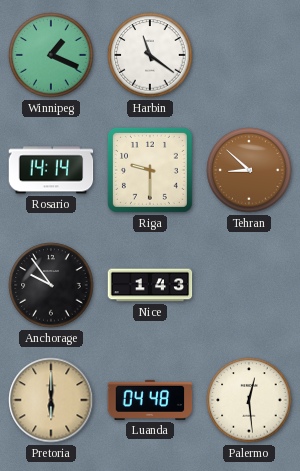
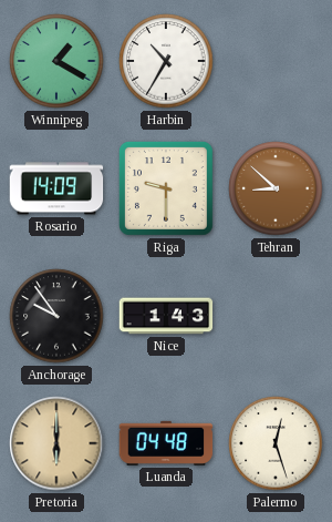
Winnipeg: 1:19 -> 1:20
Harbin: 11:21 -> 10:35
Rosario: 14:14 -> 14:09
Palermo: 12:29 -> 12:27
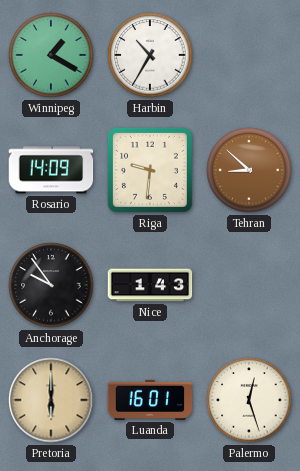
Riga: 9:30 -> 9:31
Luanda: 04:48 -> 16:01
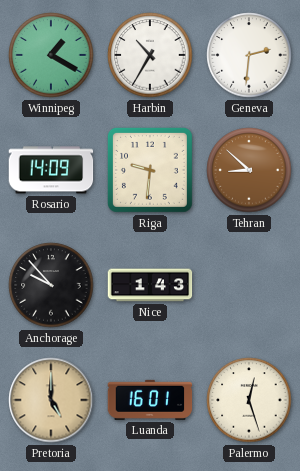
Geneva: none -> 2:31
Anchorage: 9:54 -> 9:53
Pretoria: 6:00 -> 5:00
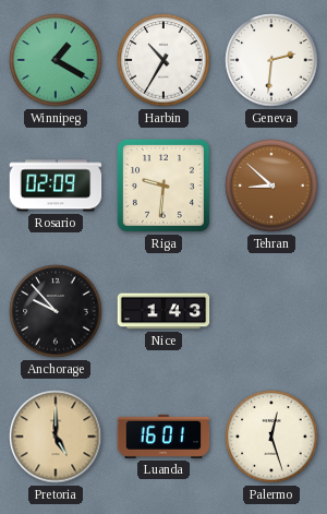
Rosario: 14:09 -> 02:09
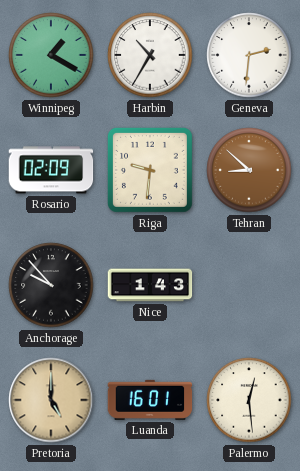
Palermo: 12:27 -> 12:29
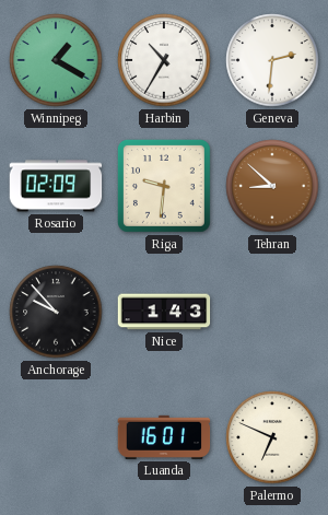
Pretoria: 5:00 -> none
Palermo: 12:29 -> 6:49
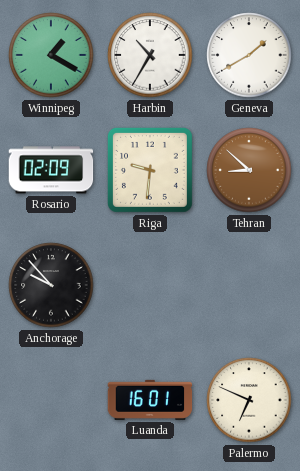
Geneva: 2:31 -> 1:40
Nice: 1:43 -> none
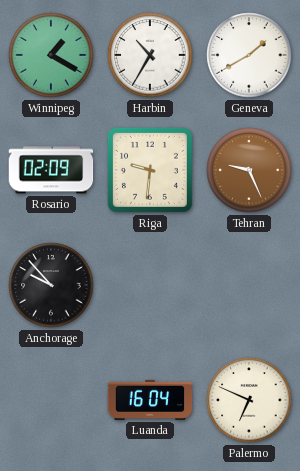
Tehran: 8:52 -> 9:26
Luanda: 16:01 -> 16:04
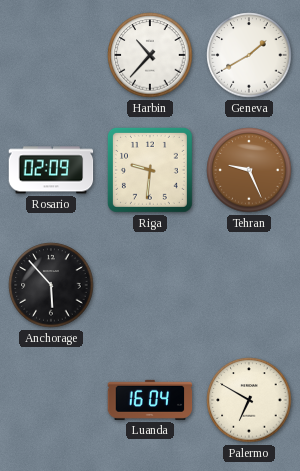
Winnipeg: 1:20 -> none
Harbin: 10:35 -> 10:37
Anchorage: 9:53 -> 5:53
Palermo: 6:49 -> 6:50
